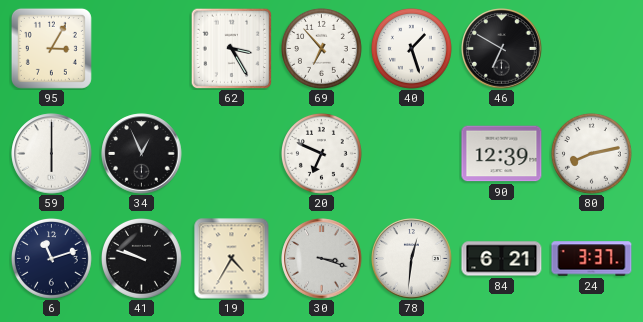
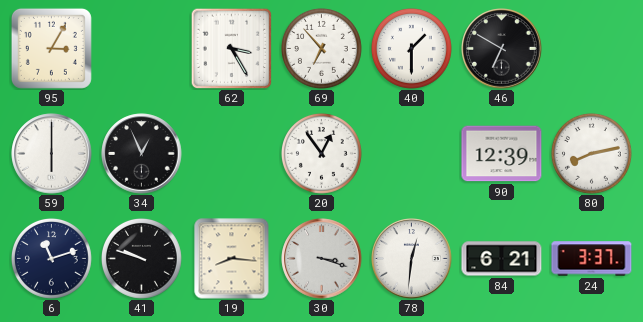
40: 1:27 -> 1:30
20: 6:49 -> 12:54
19: 4:35 -> 8:16
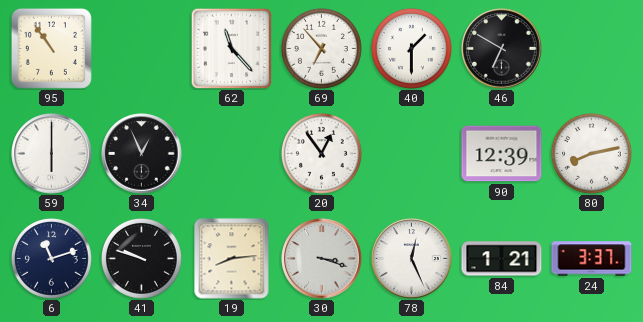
95: 3:05 -> 10:54
62: 3:25 -> 11:23
19: 8:16 -> 8:14
78: 12:31 -> 12:26
84: 6:21 -> 1:21
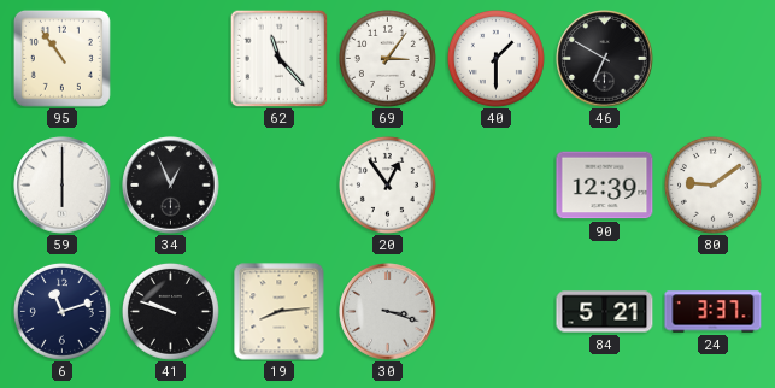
69: 6:53 -> 3:06
80: 8:13 -> 9:09
78: 12:26 -> none
84: 1:21 -> 5:21
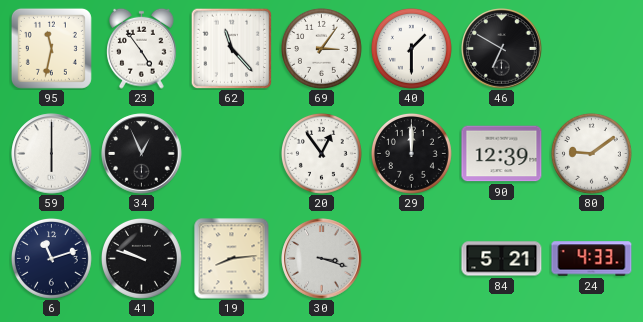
95: 10:54 -> 11:32
23: none -> 4:54
29: none -> 12:00
24: 3:37 -> 4:33
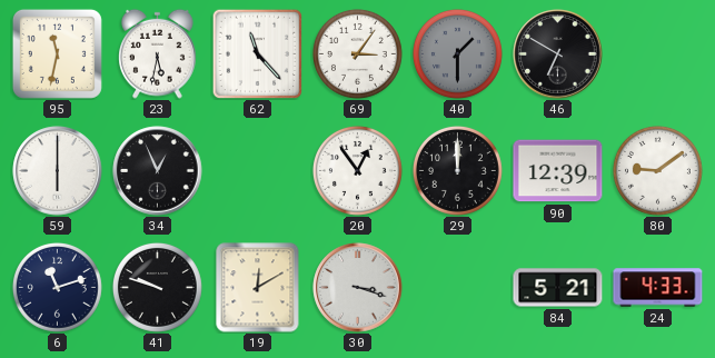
23: 4:54 -> 5:32
40 dial: white -> grey
19: 8:14 -> 12:10
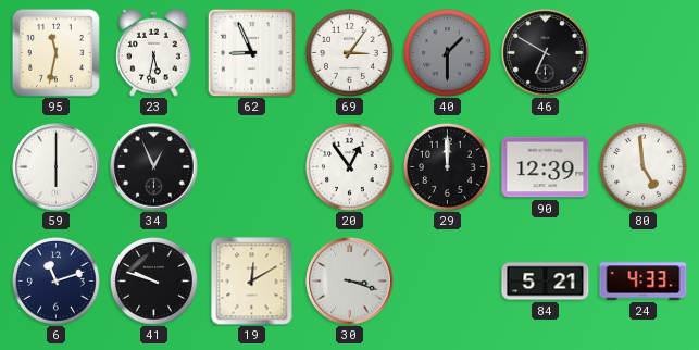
62: 11:23 -> 8:56
80: 9:09 -> 4:59
